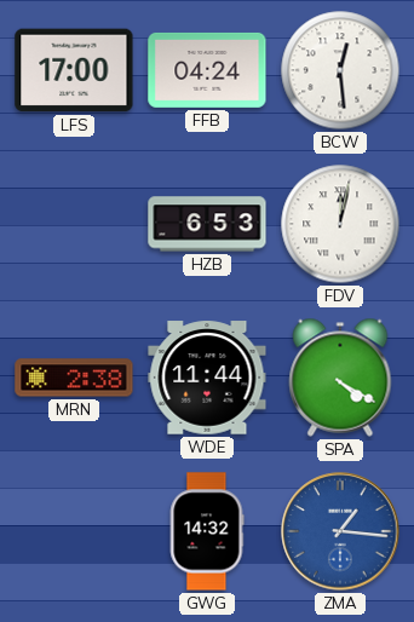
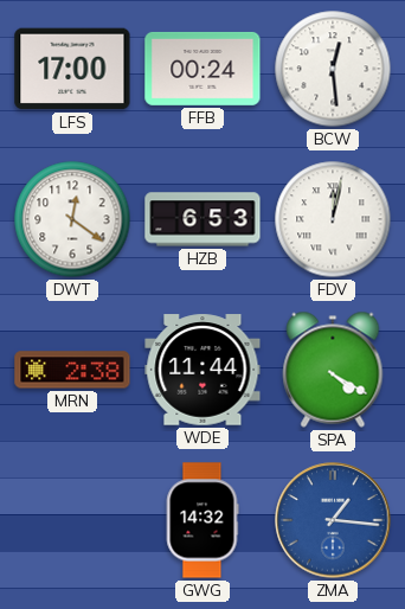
FFB: 04:24 -> 00:24
DWT: none -> 12:21
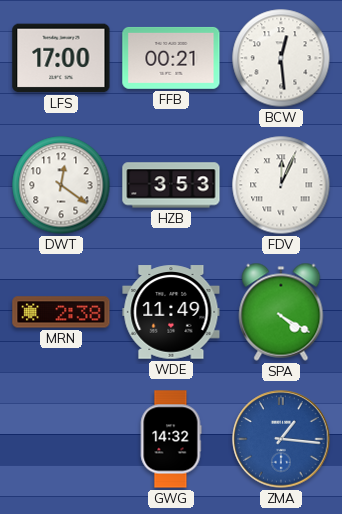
FFB: 00:24 -> 00:21
HZB: 6:53 -> 3:53
FDV: 12:02 -> 12:04
WDE: 11:44 -> 11:49
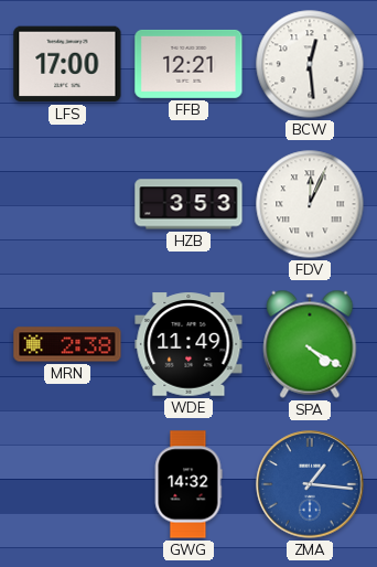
FFB: 00:21 -> 12:21
DWT: 12:21 -> none
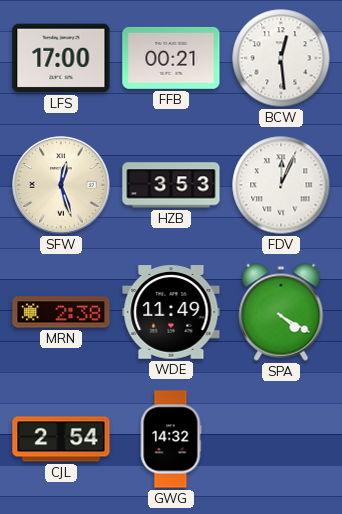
FFB: 12:21 -> 00:21
SFW: none -> 12:27
CJL: none -> 2:54
ZMA: 1:16 -> none
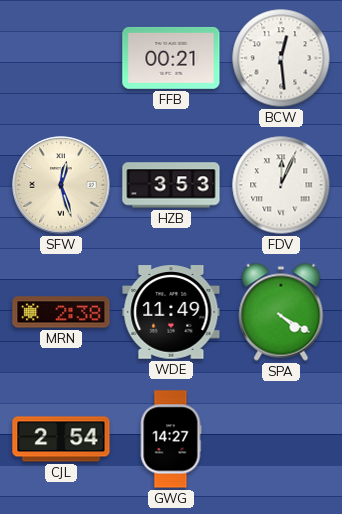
LFS: 17:00 -> none
GWG: 14:32 -> 14:27
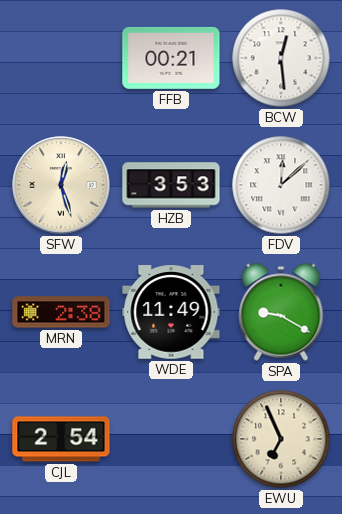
FDV: 12:04 -> 12:08
SPA: 4:20 -> 9:20
GWG: 14:27 -> none
EWU: none -> 6:56
